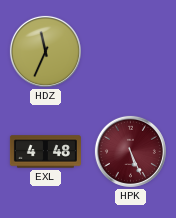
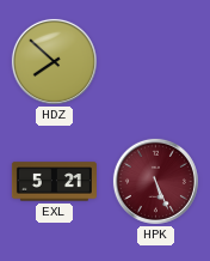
HDZ: 11:34 -> 7:52
EXL: 4:48 -> 5:21
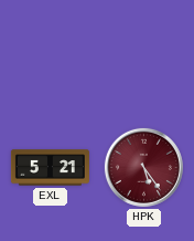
HDZ: 7:52 -> none
HPK: 5:26 -> 5:24
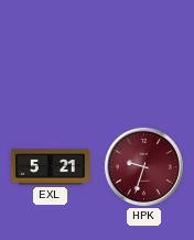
HPK: 5:24 -> 9:33
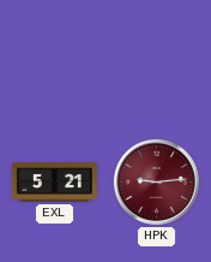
HPK: 9:33 -> 9:14
